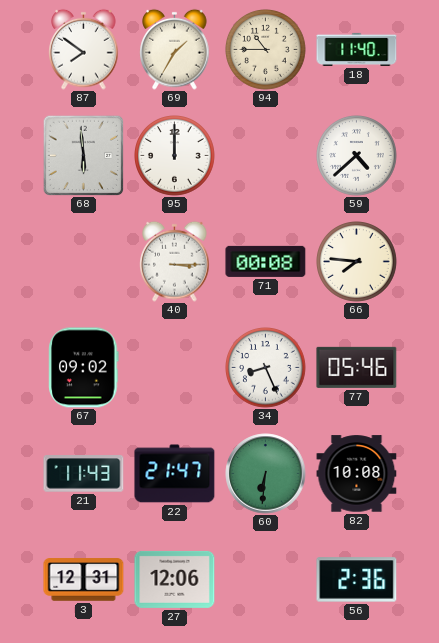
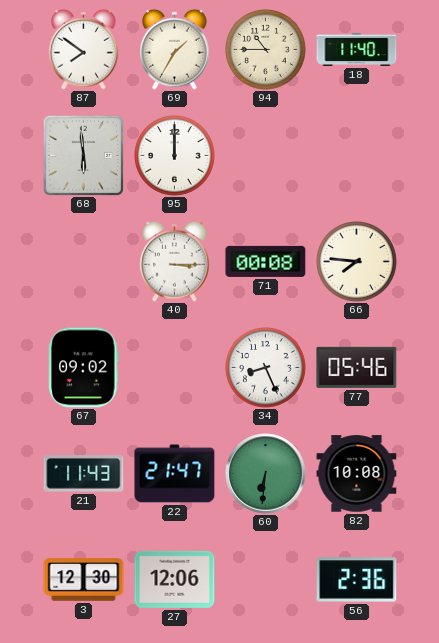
59: 4:38 -> none
3: 12:31 -> 12:30
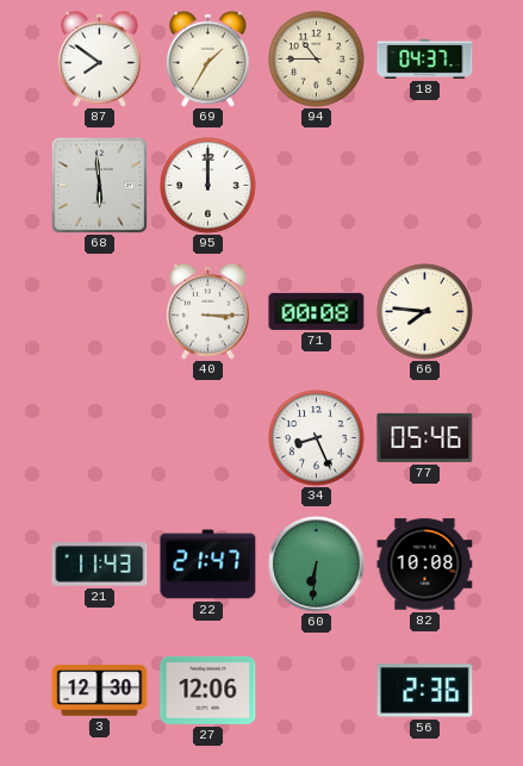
18: 11:40 -> 04:37
67: 09:02 -> none
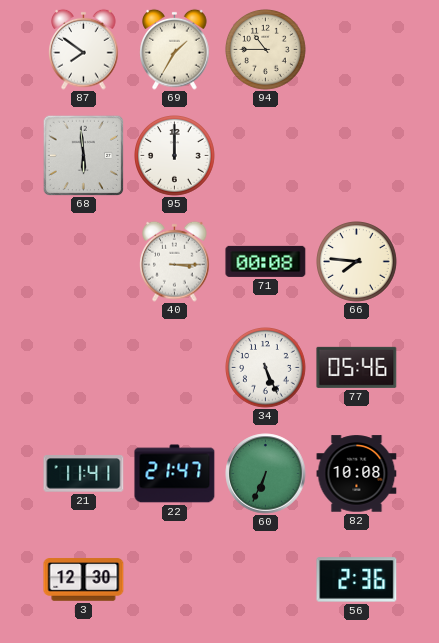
18: 04:37 -> none
34: 8:26 -> 5:26
21: 11:43 -> 11:41
60: 6:31 -> 6:34
27: 12:06 -> none
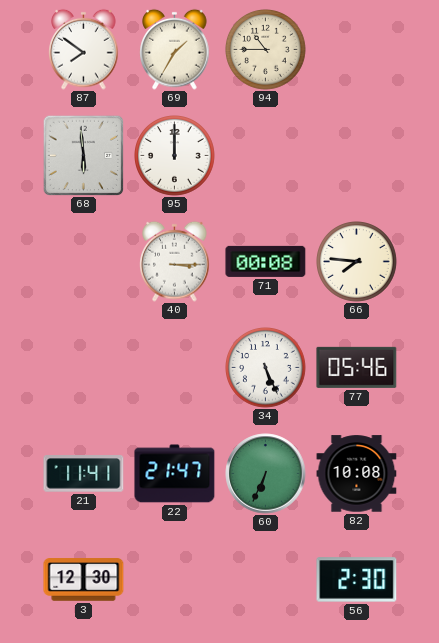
56: 2:36 -> 2:30
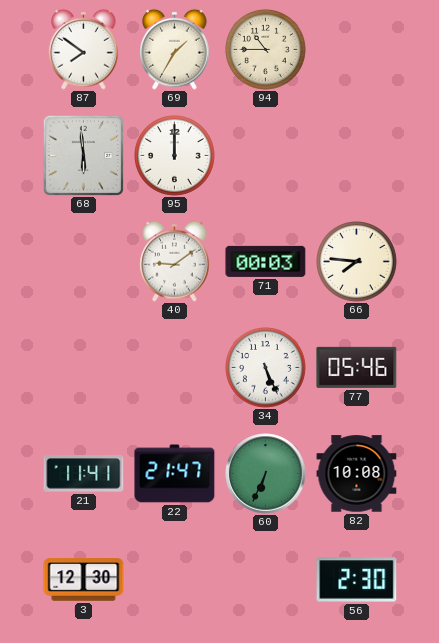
40: 3:15 -> 9:09
71: 00:08 -> 00:03
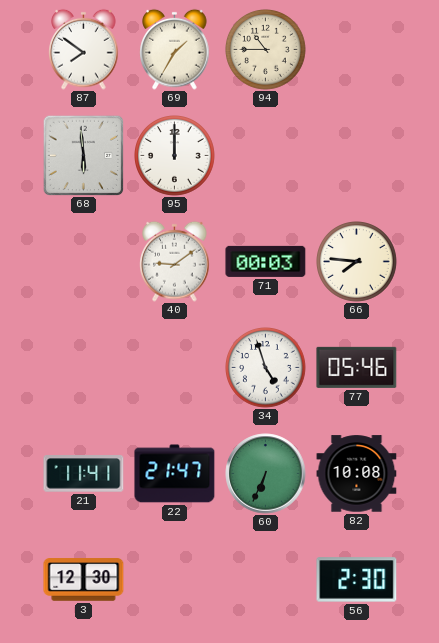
34: 5:26 -> 4:57
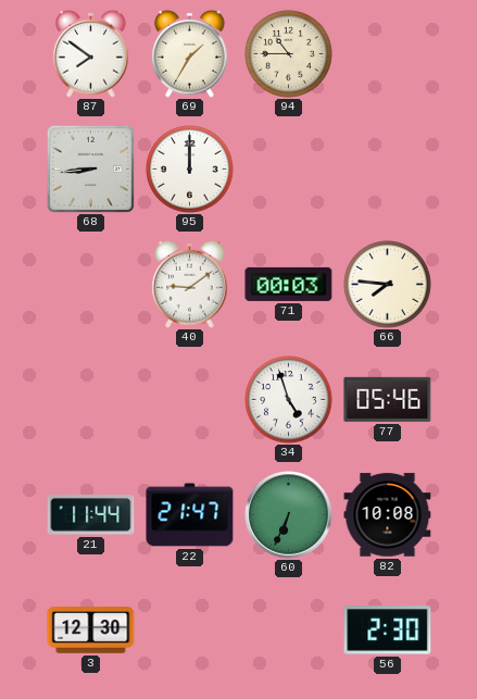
68: 5:59 -> 8:44
21: 11:41 -> 11:44
